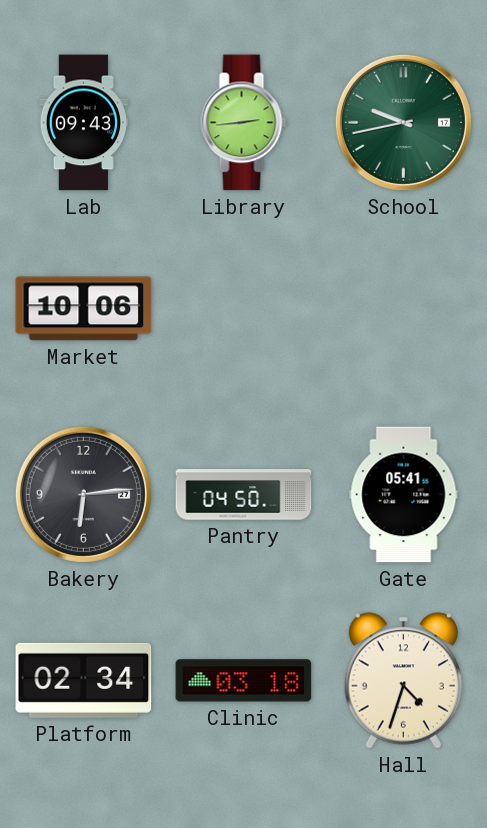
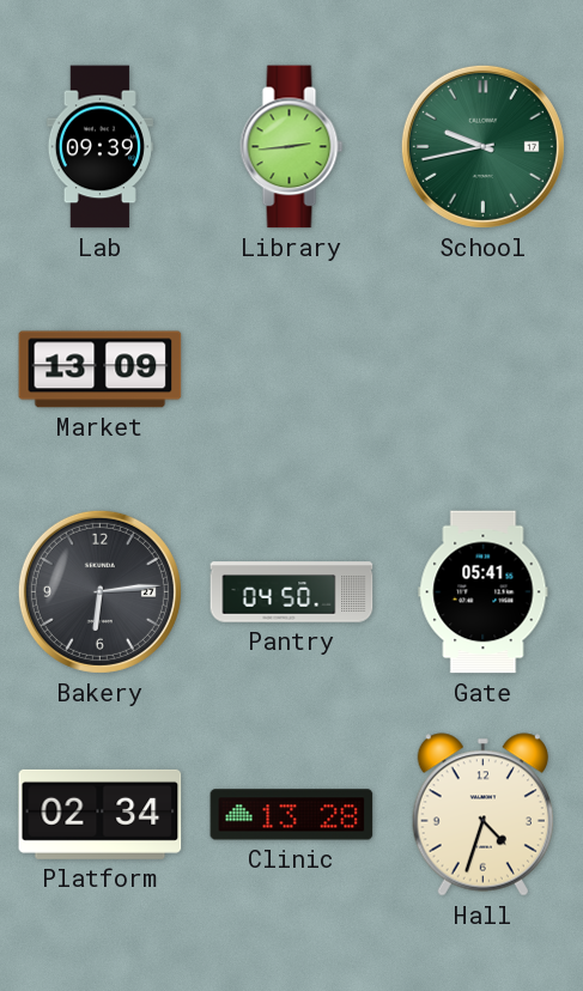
Lab: 09:43 -> 09:39
Market: 10:06 -> 13:09
Clinic: 03:18 -> 13:28
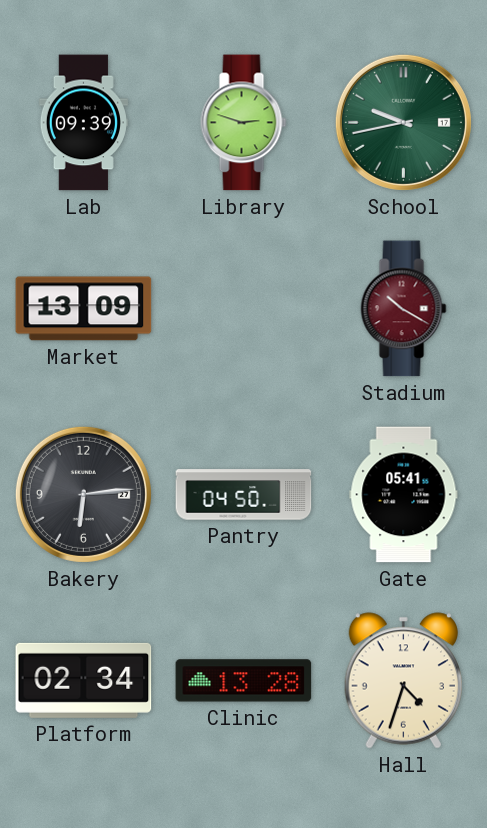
Library: 2:44 -> 2:48
Stadium: none -> 10:20
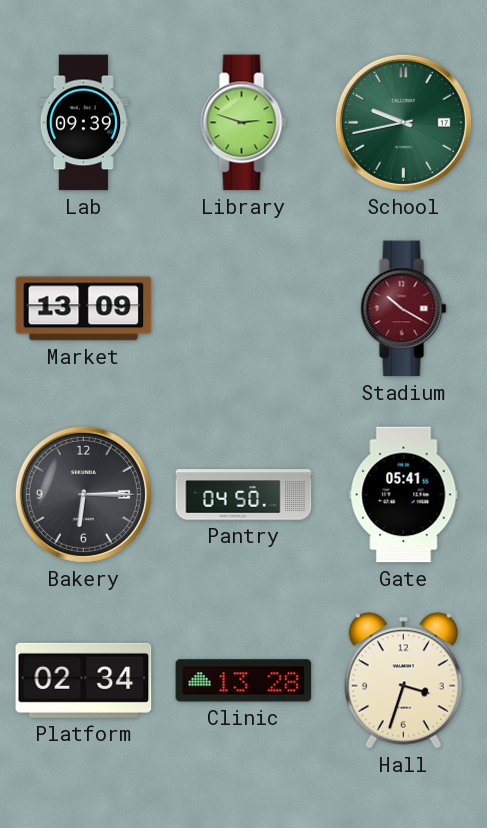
Bakery: 6:14 -> 6:15
Hall: 4:33 -> 3:33
